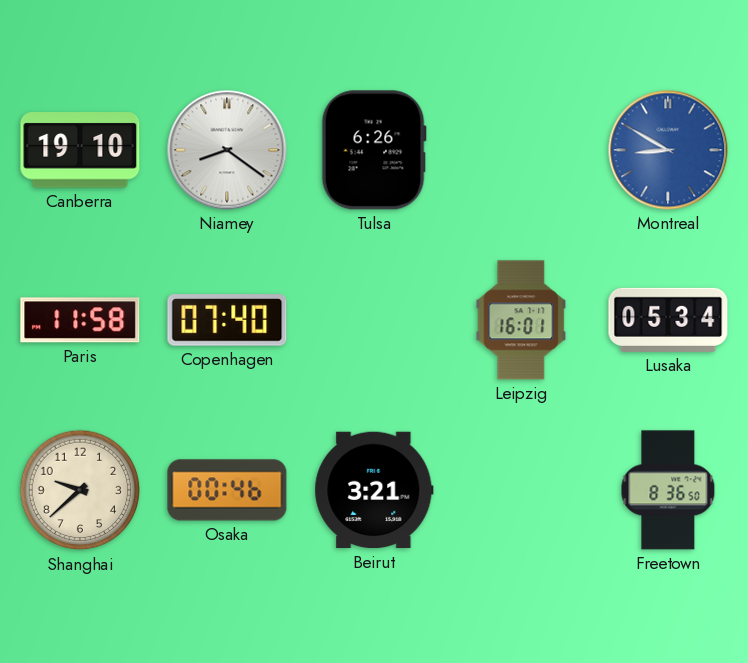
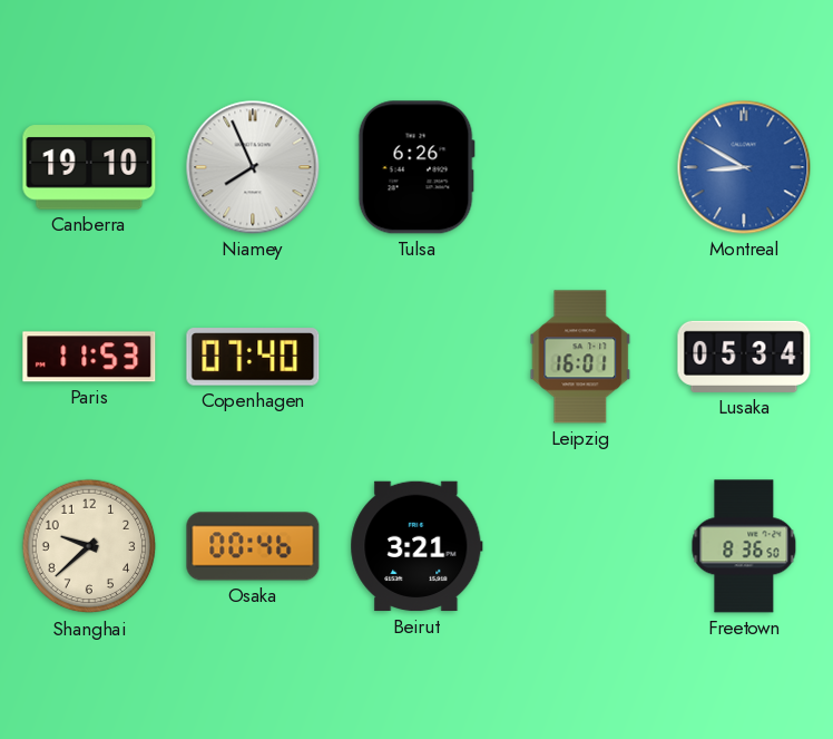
Niamey: 8:21 -> 7:56
Paris: 11:58 -> 11:53
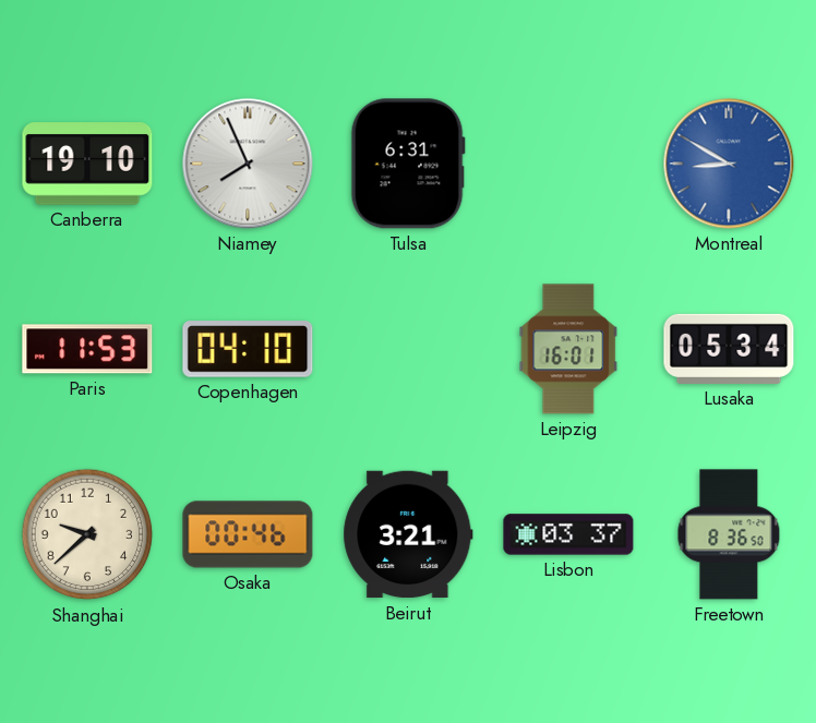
Tulsa: 6:26 -> 6:31
Copenhagen: 07:40 -> 04:10
Lisbon: none -> 03:37
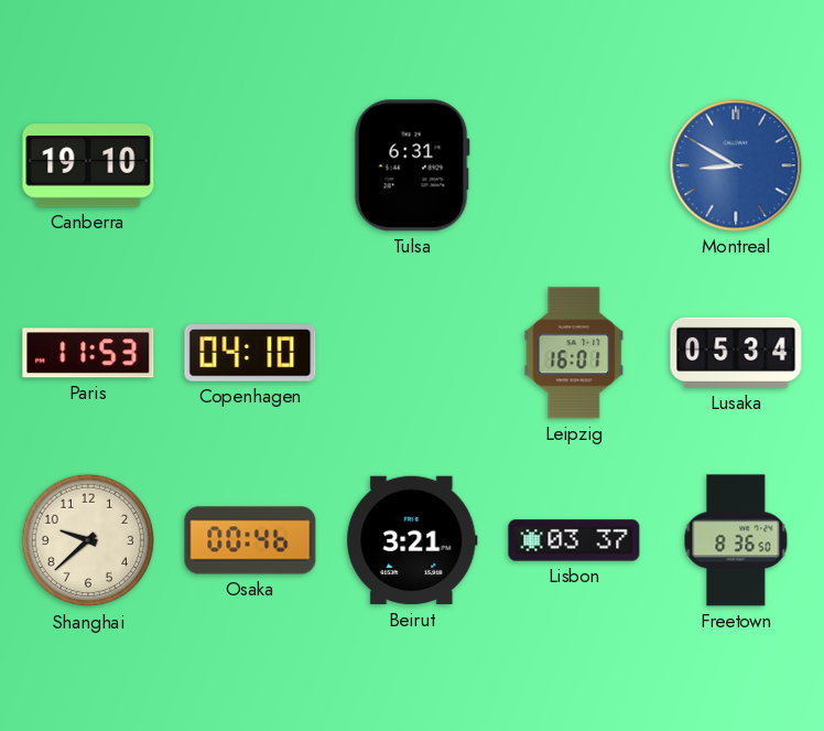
Niamey: 7:56 -> none
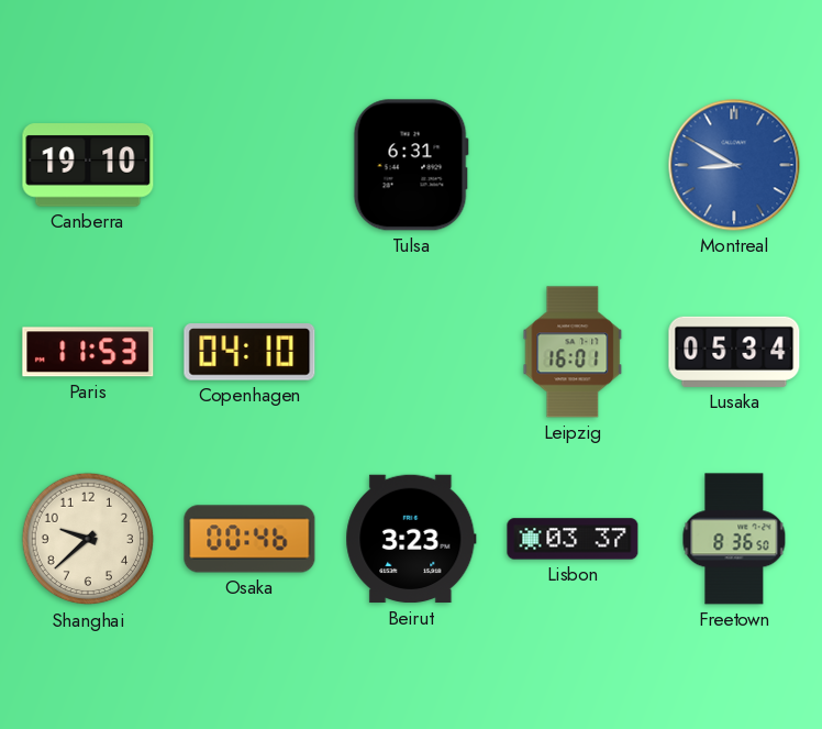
Beirut: 3:21 -> 3:23
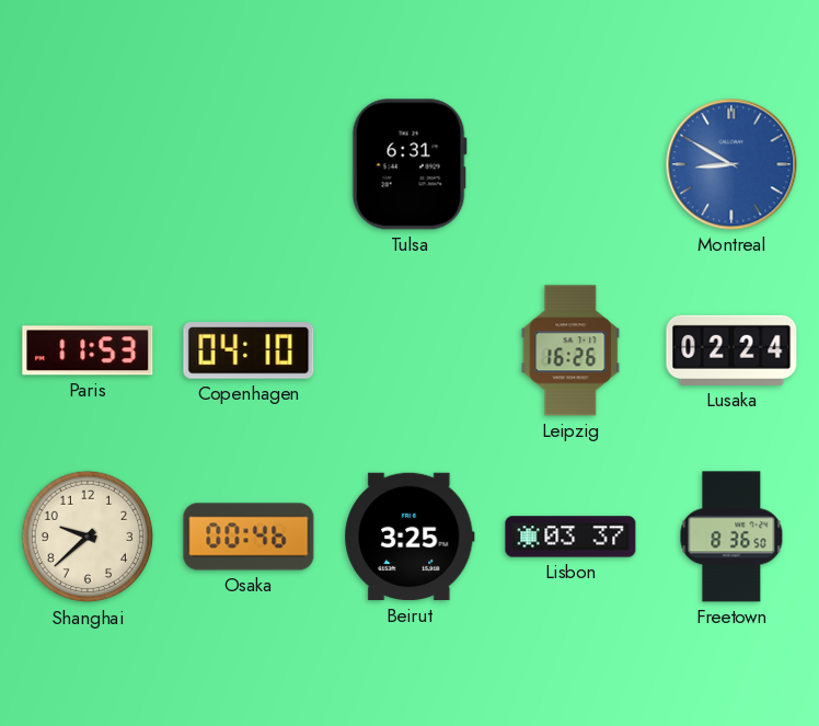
Canberra: 19:10 -> none
Leipzig: 16:01 -> 16:26
Lusaka: 05:34 -> 02:24
Beirut: 3:23 -> 3:25
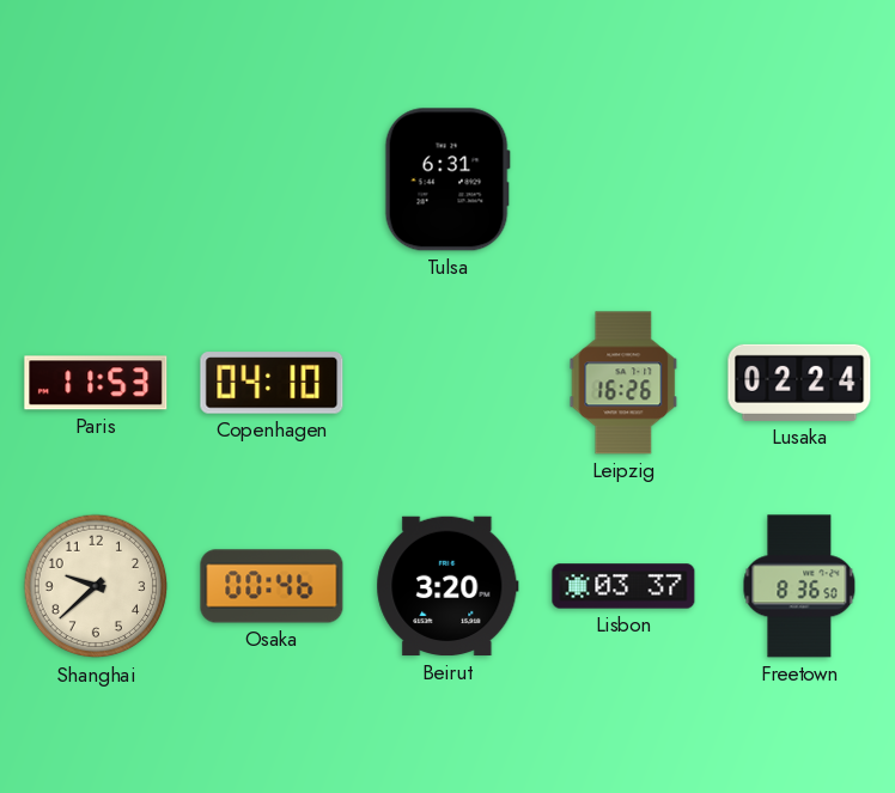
Montreal: 8:50 -> none
Beirut: 3:25 -> 3:20
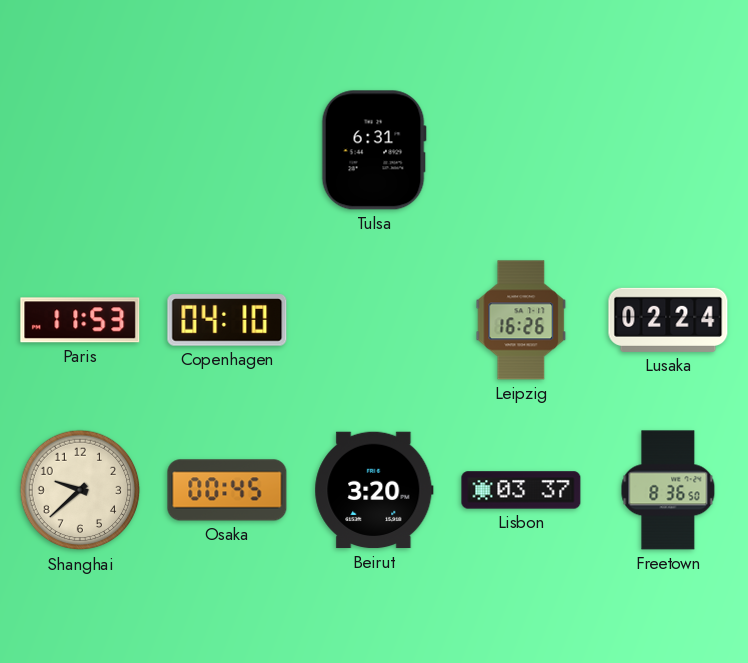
Osaka: 00:46 -> 00:45
